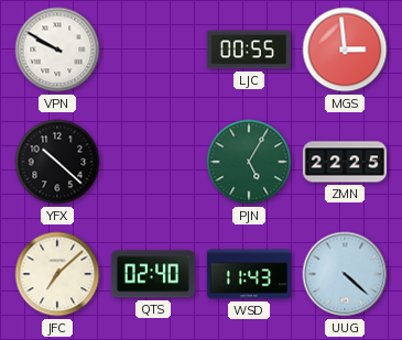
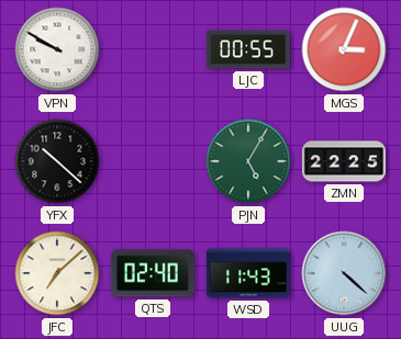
MGS: 2:59 -> 3:04
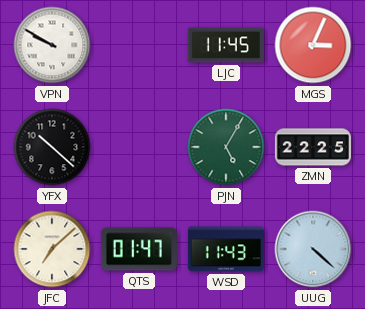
LJC: 00:55 -> 11:45
QTS: 02:40 -> 01:47
